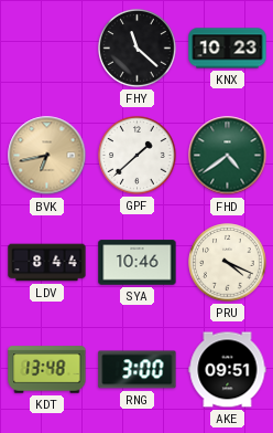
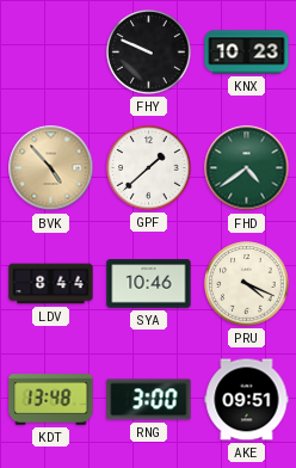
FHY: 11:22 -> 9:49
BVK: 6:43 -> 4:53
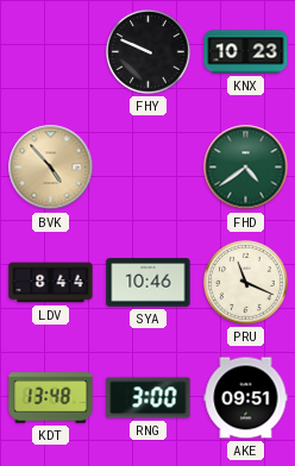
GPF: 1:38 -> none
PRU: 4:19 -> 11:19
